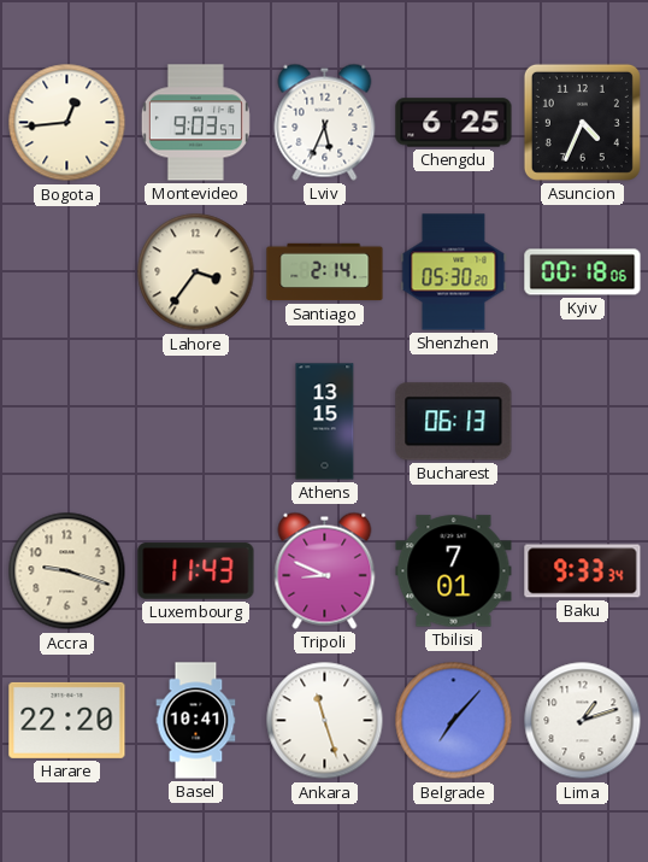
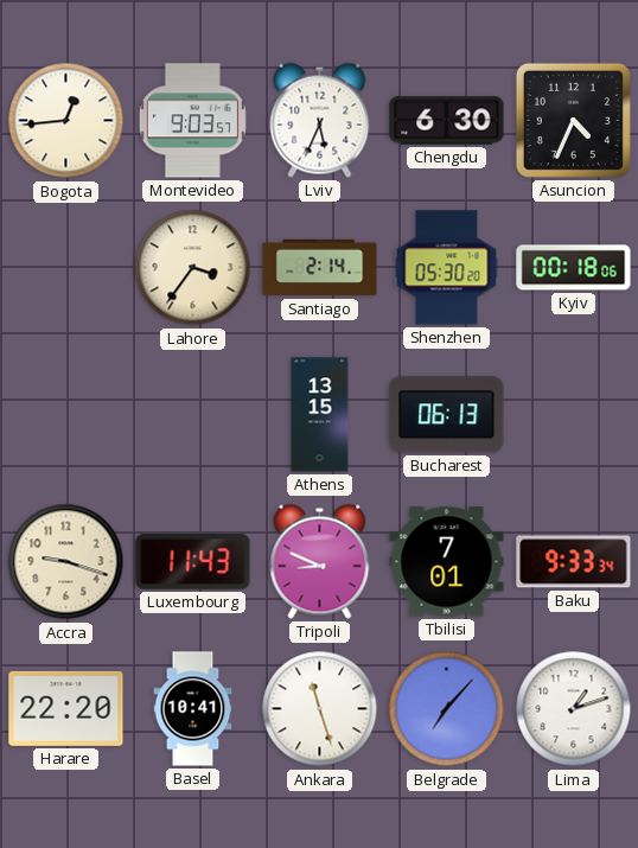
Chengdu: 6:25 -> 6:30
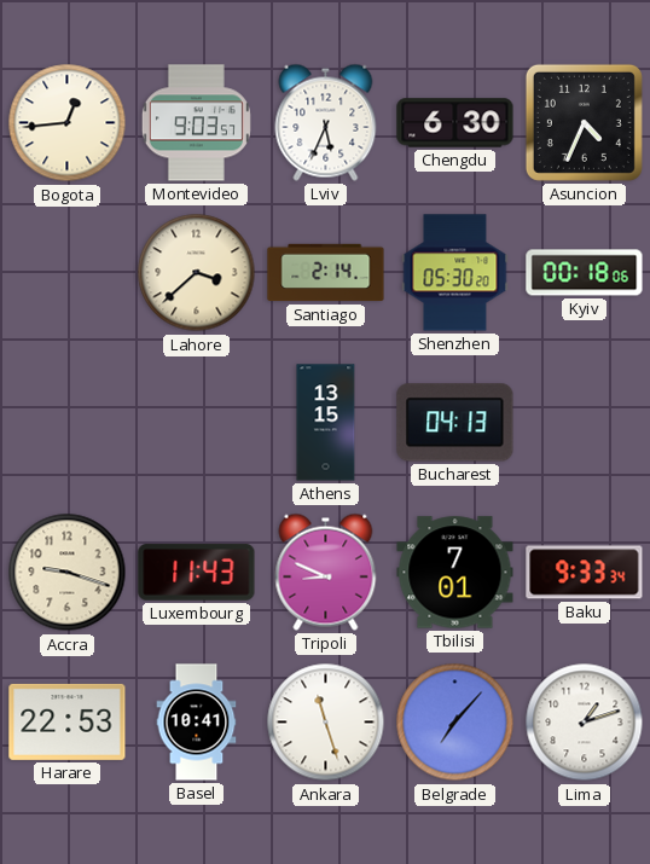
Lahore: 3:36 -> 3:38
Bucharest: 06:13 -> 04:13
Harare: 22:20 -> 22:53
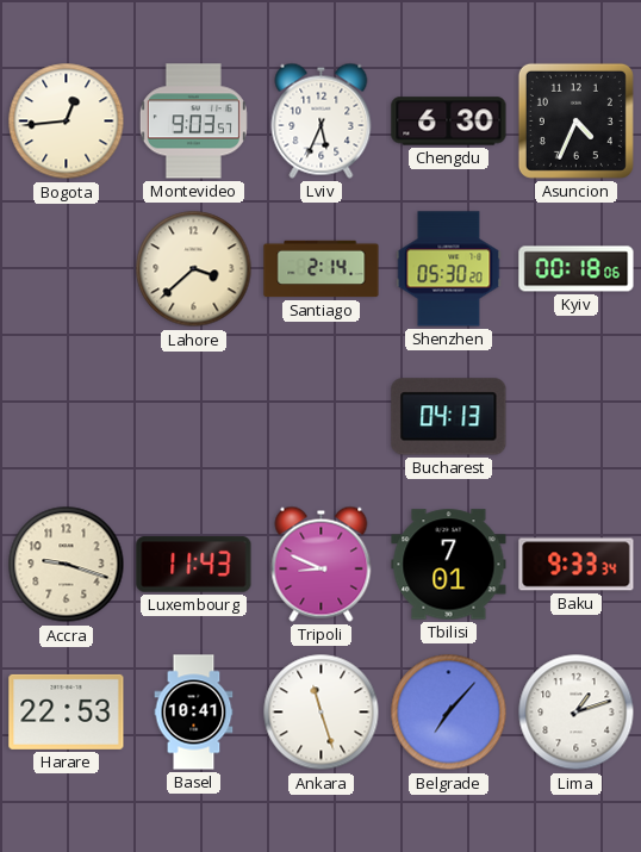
Athens: 13:15 -> none
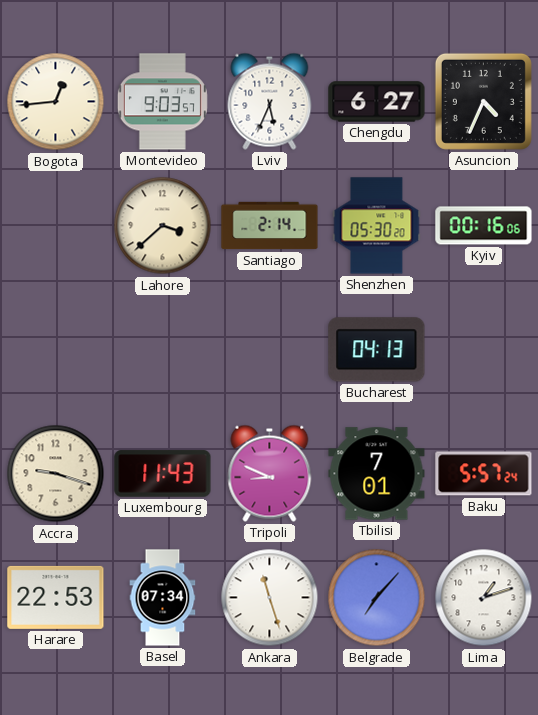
Chengdu: 6:30 -> 6:27
Kyiv: 00:18 -> 00:16
Baku: 9:33 -> 5:57
Basel: 10:41 -> 07:34
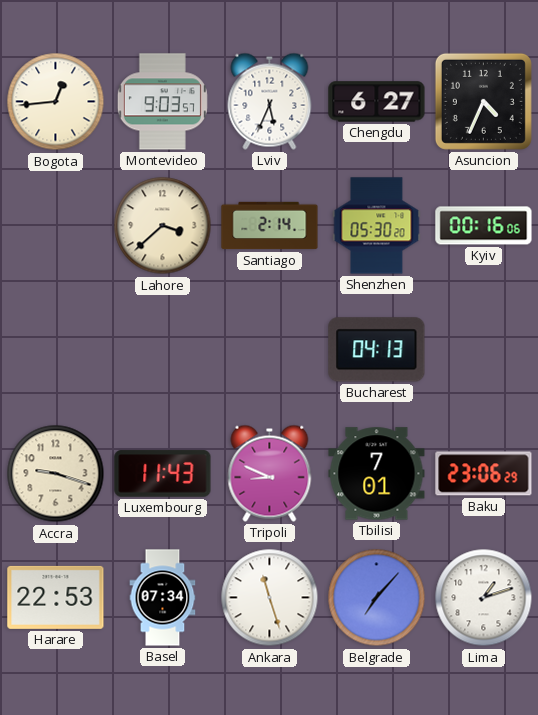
Baku: 5:57 -> 23:06
